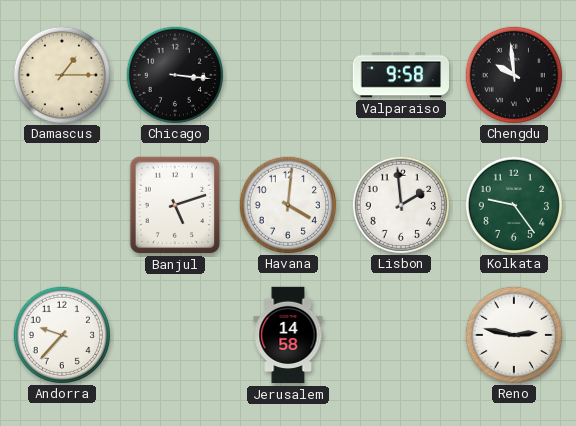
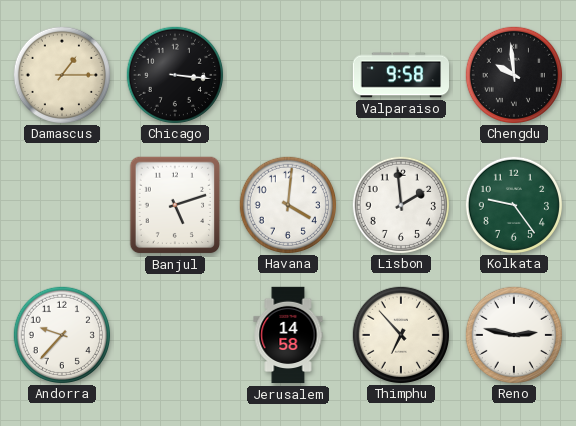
Thimphu: none -> 6:53
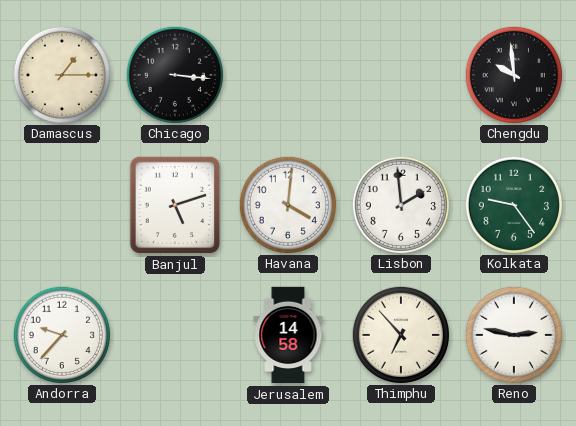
Valparaiso: 9:58 -> none
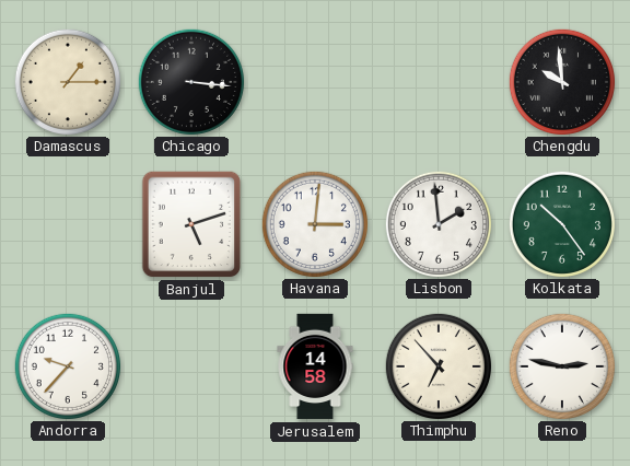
Havana: 4:01 -> 3:01
Kolkata: 9:24 -> 10:24
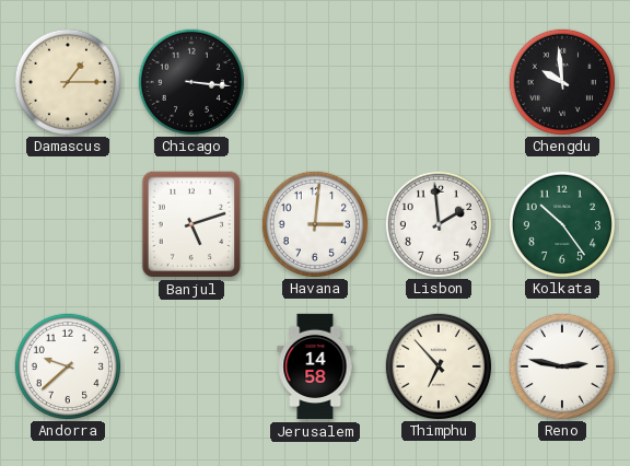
Andorra: 9:37 -> 9:38
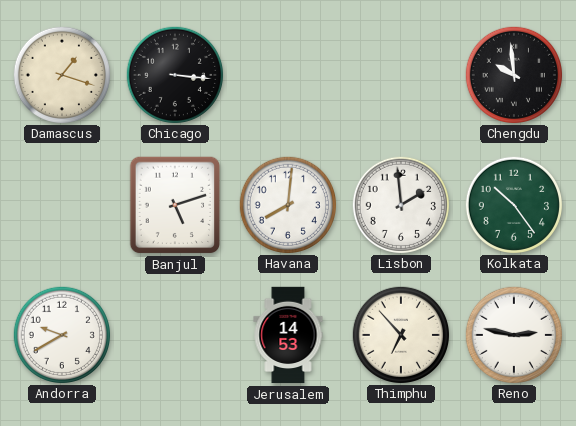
Damascus: 1:15 -> 1:18
Havana: 3:01 -> 8:01
Andorra: 9:38 -> 9:40
Jerusalem: 14:58 -> 14:53
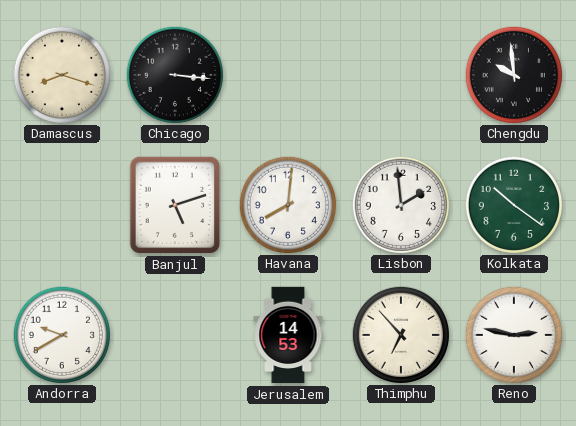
Damascus: 1:18 -> 8:18
Kolkata: 10:24 -> 10:21
